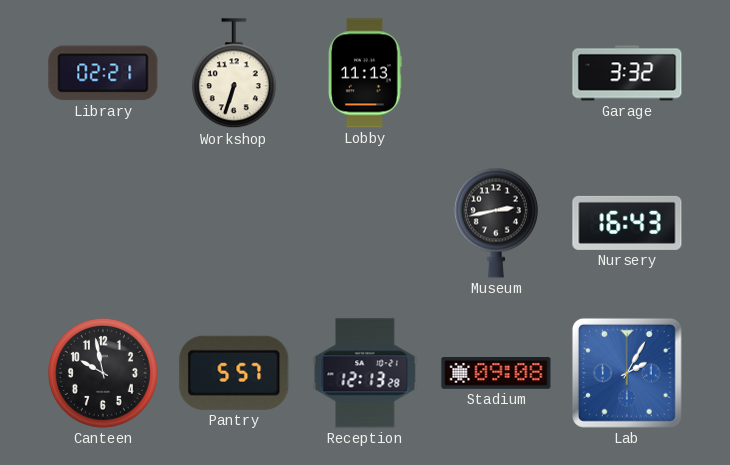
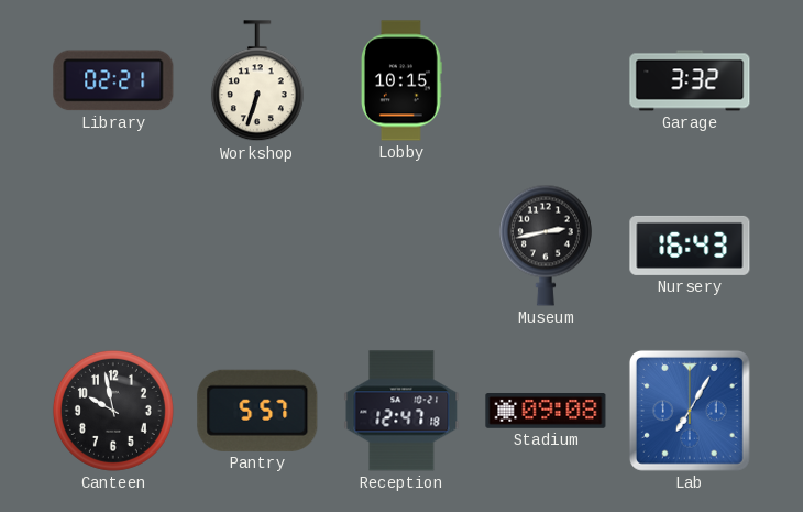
Lobby: 11:13 -> 10:15
Reception: 12:13 -> 12:47
Lab: 2:05 -> 7:05
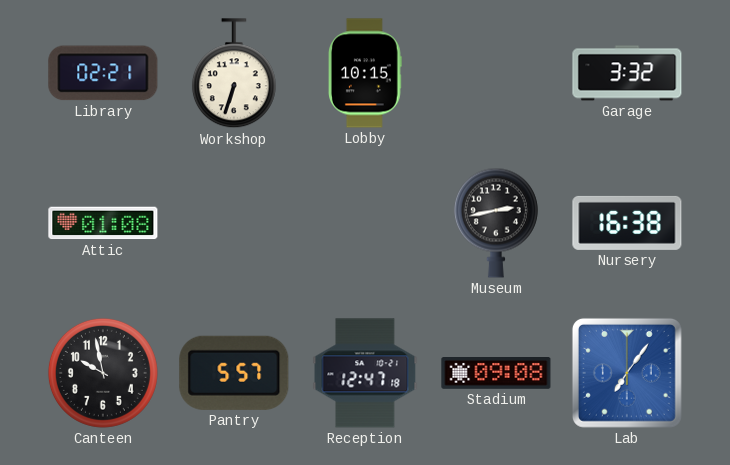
Attic: none -> 01:08
Nursery: 16:43 -> 16:38
Lab: 7:05 -> 7:06
